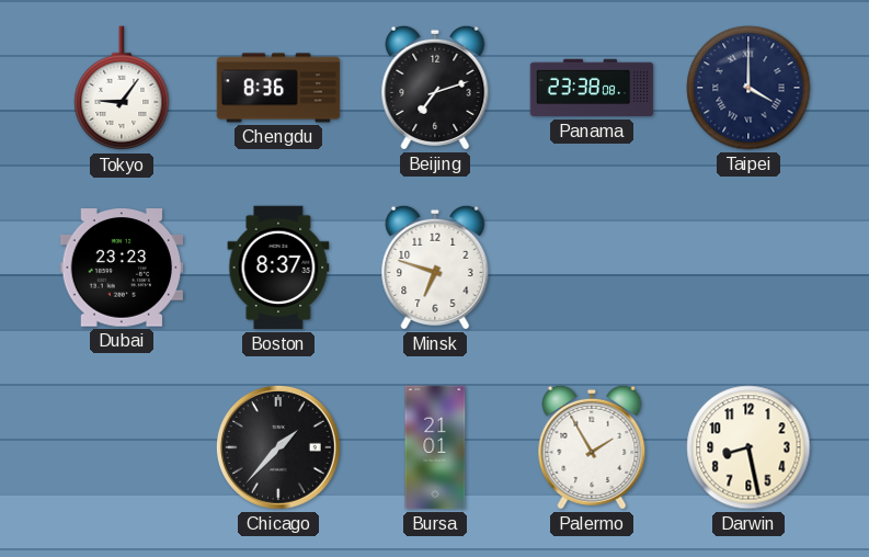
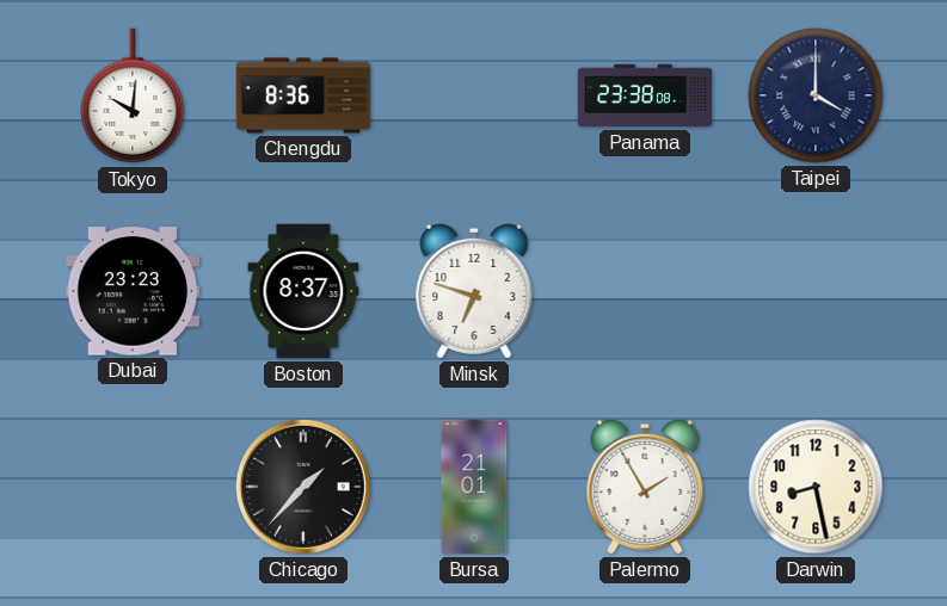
Tokyo: 9:06 -> 10:01
Beijing: 7:12 -> none
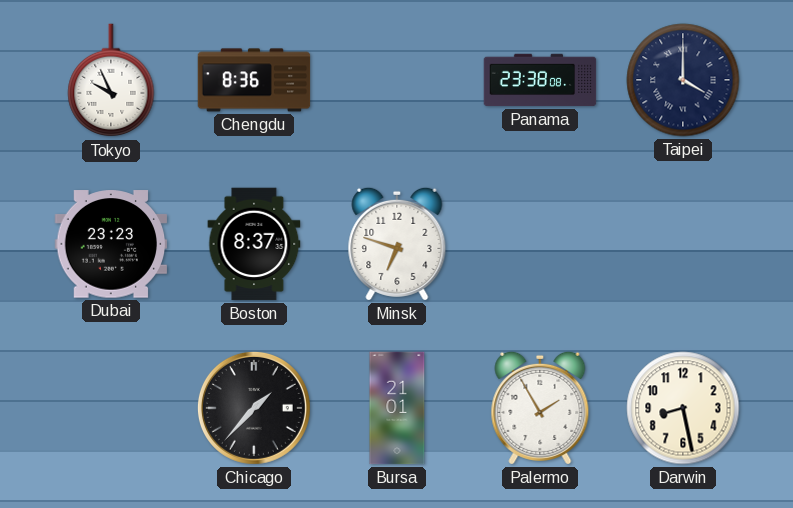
Tokyo: 10:01 -> 9:56
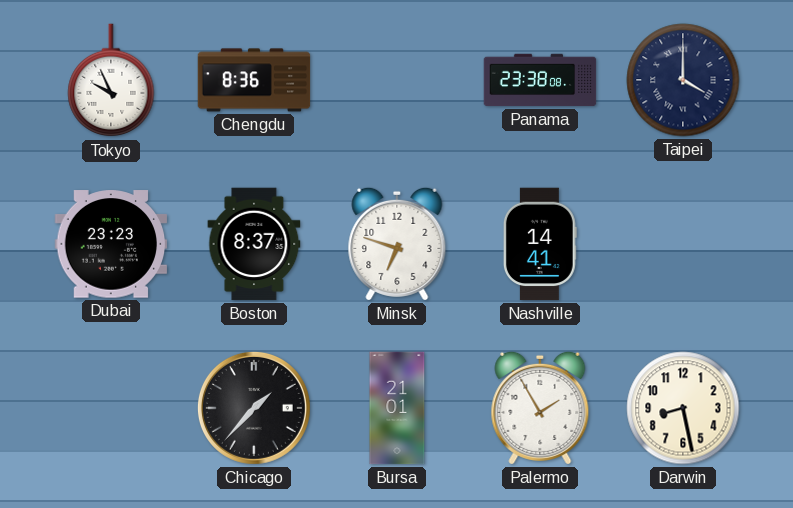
Nashville: none -> 14:41
